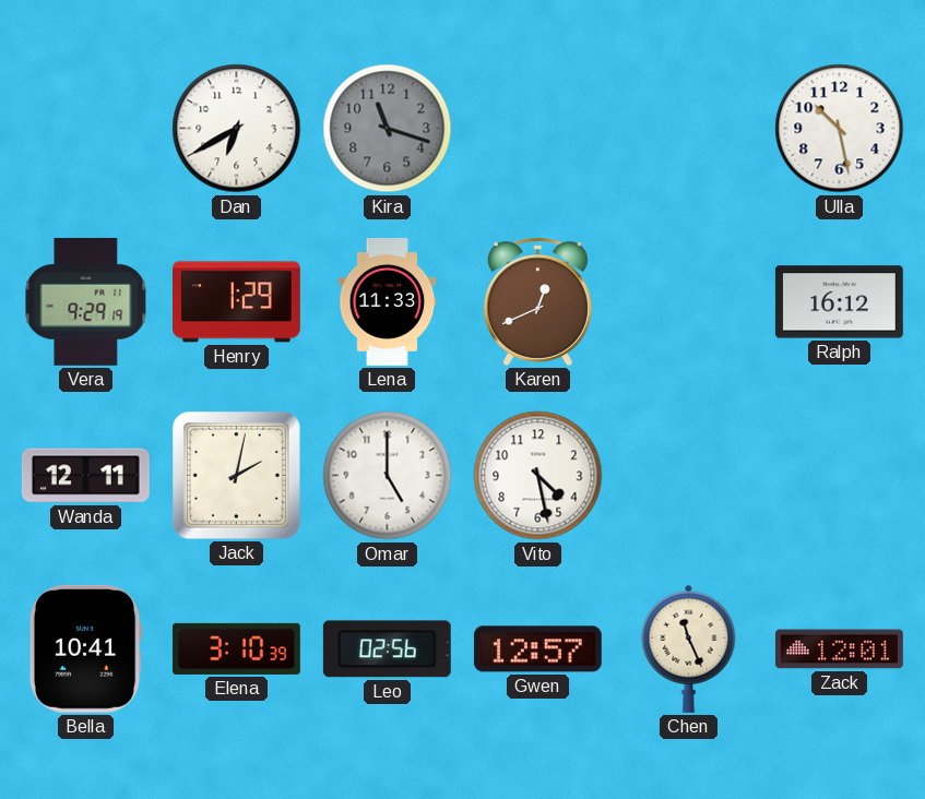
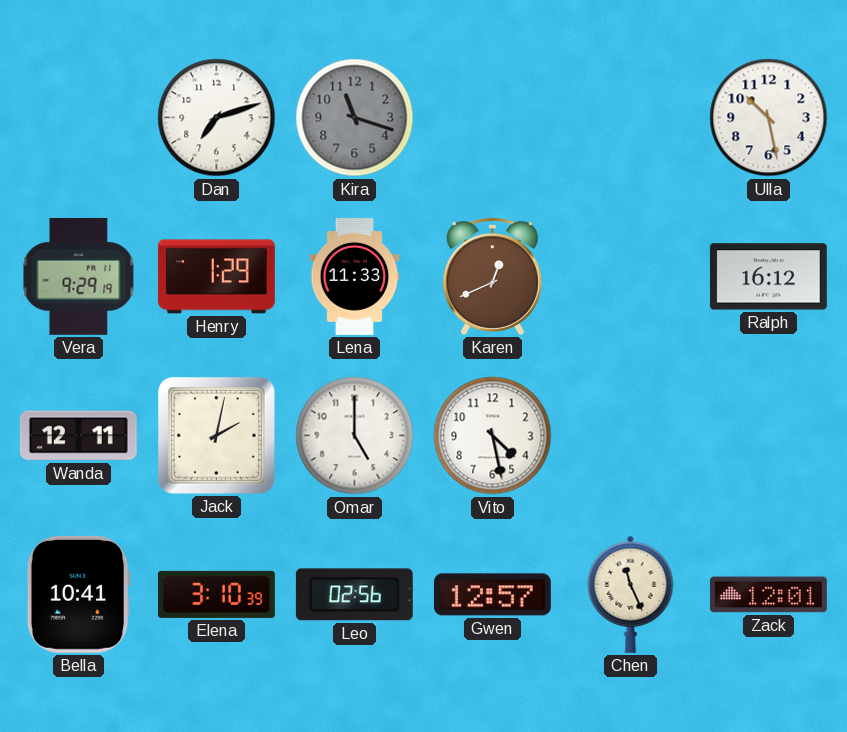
Dan: 6:40 -> 7:12
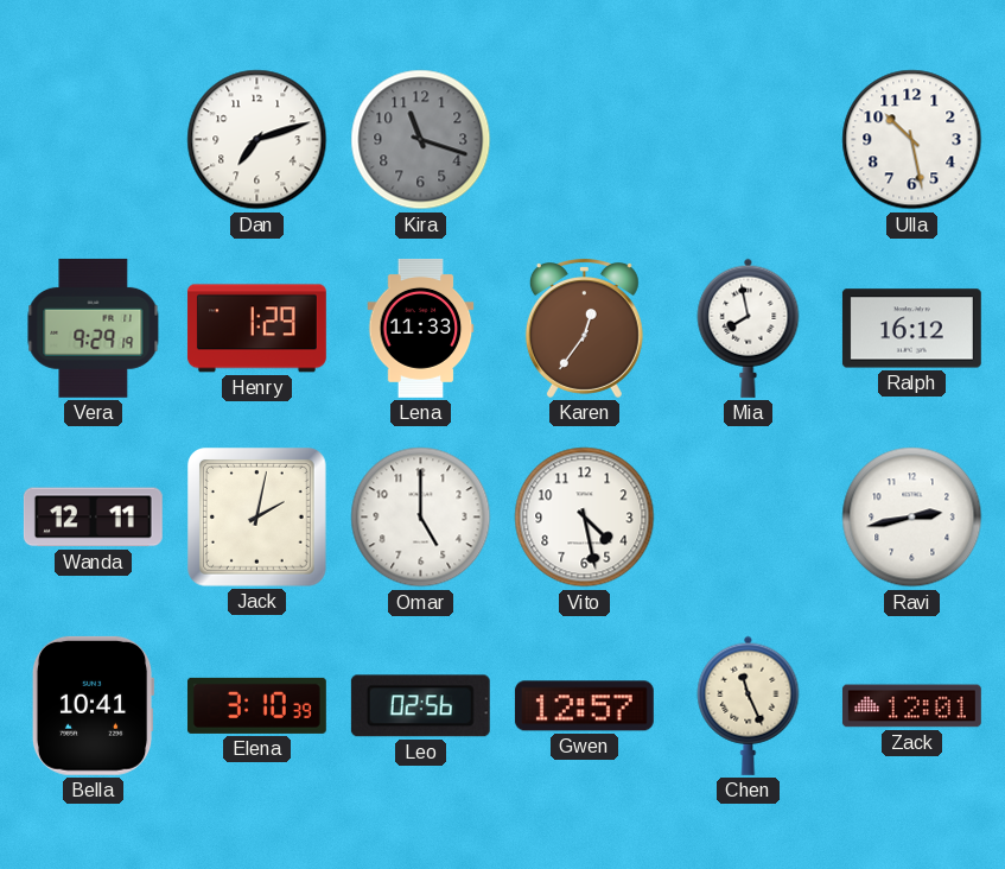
Karen: 12:41 -> 12:36
Mia: none -> 7:58
Ravi: none -> 2:43
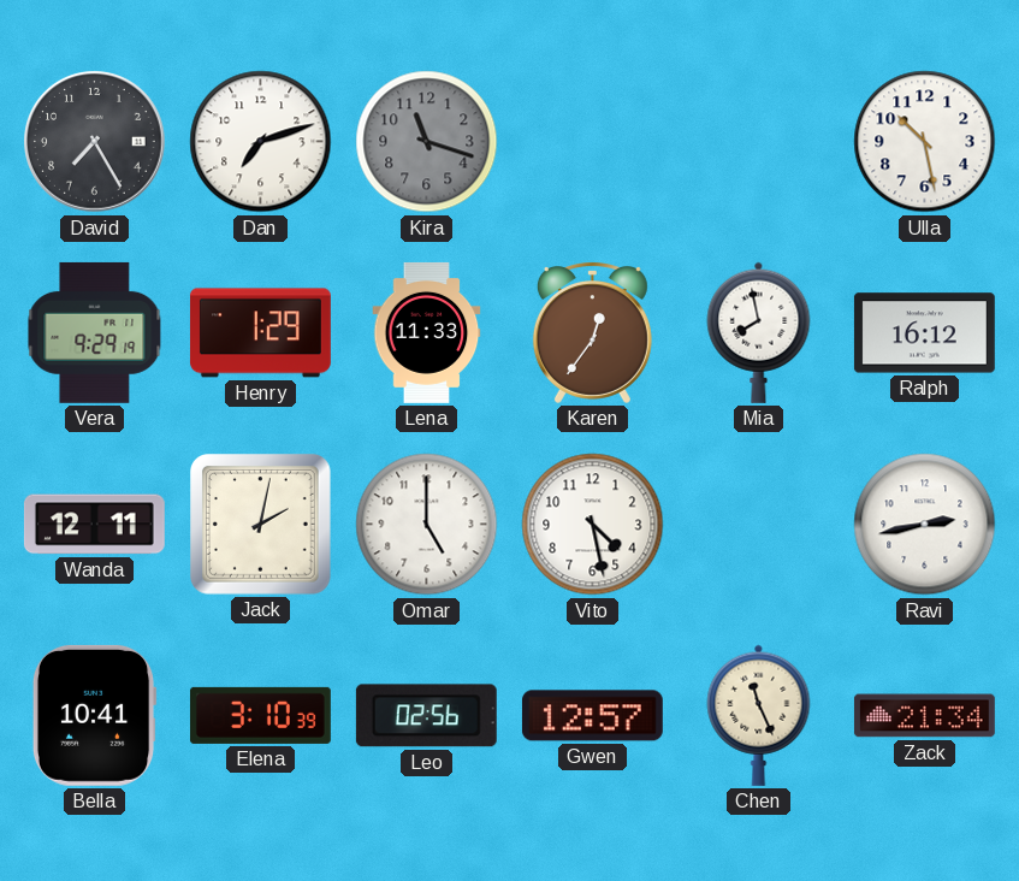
David: none -> 7:25
Zack: 12:01 -> 21:34
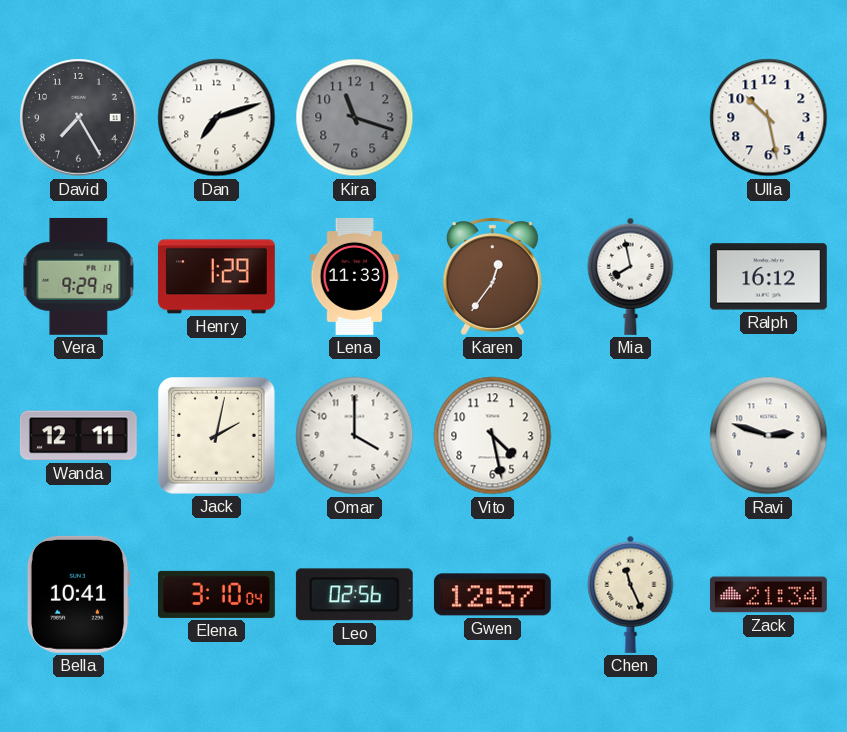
Omar: 5:00 -> 4:00
Ravi: 2:43 -> 2:48
Elena: 3:10:39 -> 3:10:04
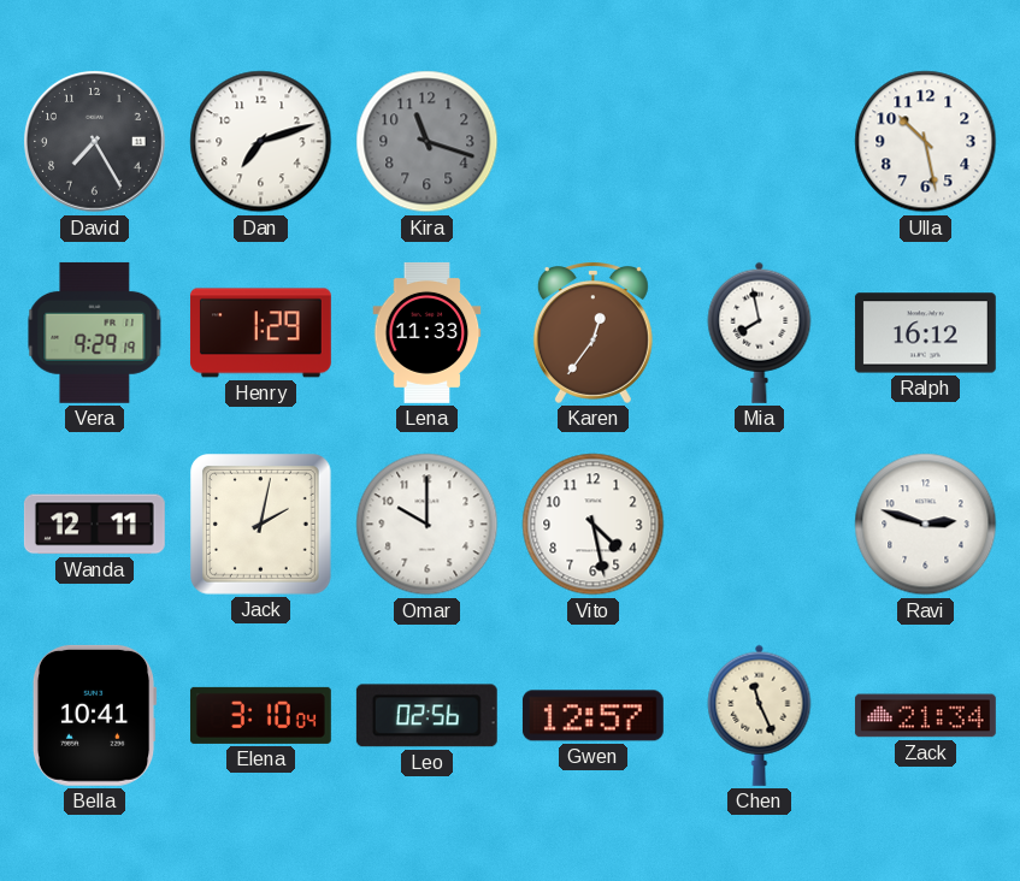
Omar: 4:00 -> 10:00
